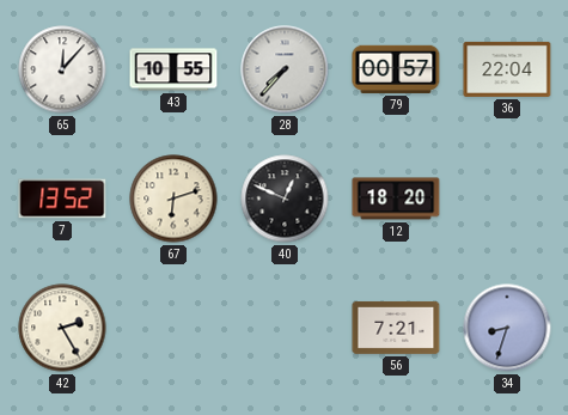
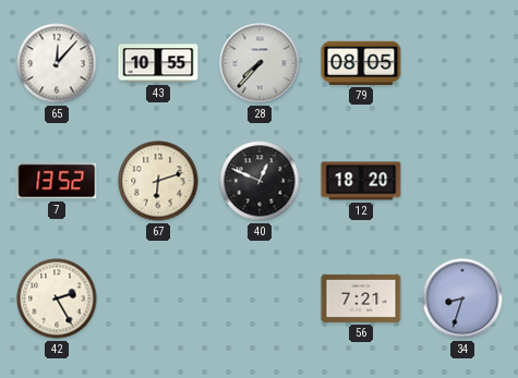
79: 00:57 -> 08:05
36: 22:04 -> none
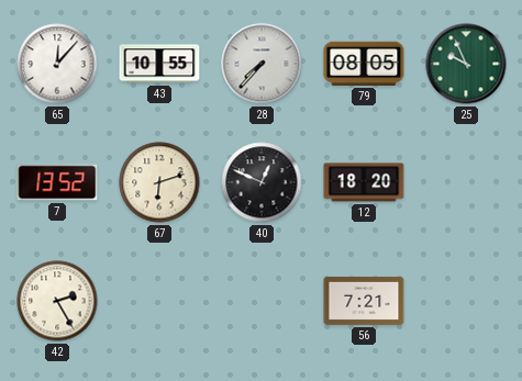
25: none -> 9:56
34: 8:33 -> none
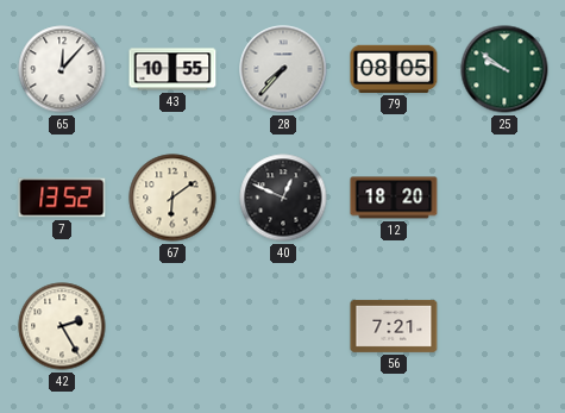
25: 9:56 -> 9:51
67: 6:12 -> 6:09
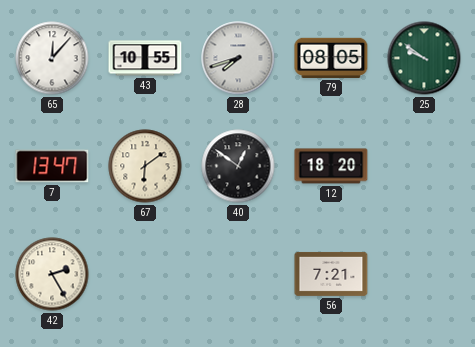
28: 7:37 -> 7:42
7: 13:52 -> 13:47
40: 12:49 -> 12:51
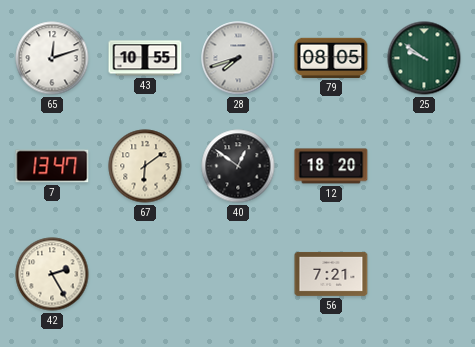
65: 12:07 -> 12:12
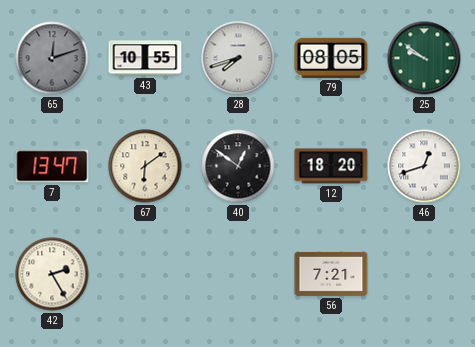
65 dial: white -> grey
46: none -> 12:42
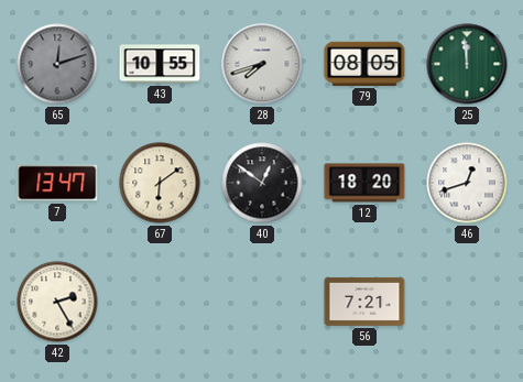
25: 9:51 -> 11:59
